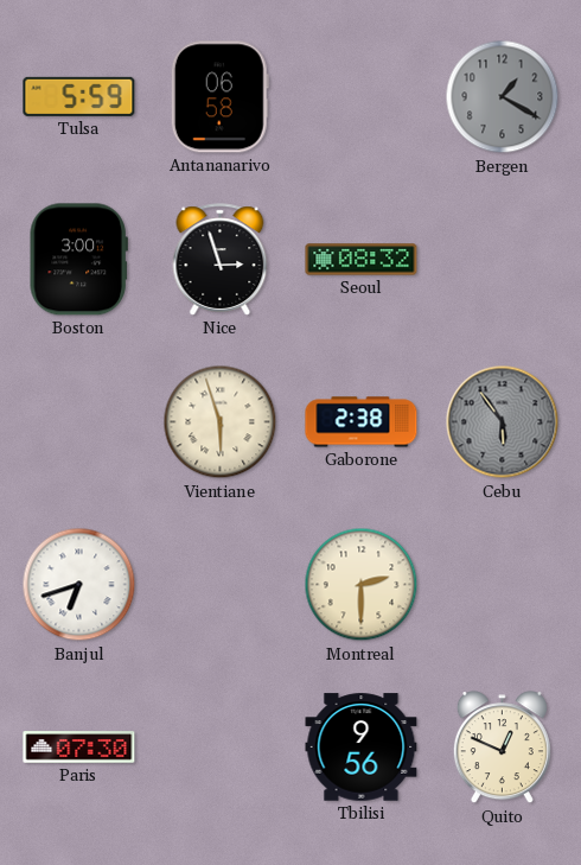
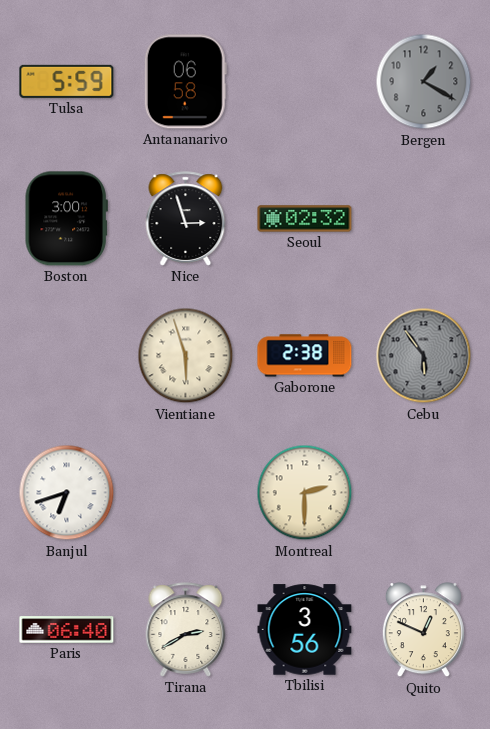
Seoul: 08:32 -> 02:32
Paris: 07:30 -> 06:40
Tirana: none -> 2:40
Tbilisi: 9:56 -> 3:56
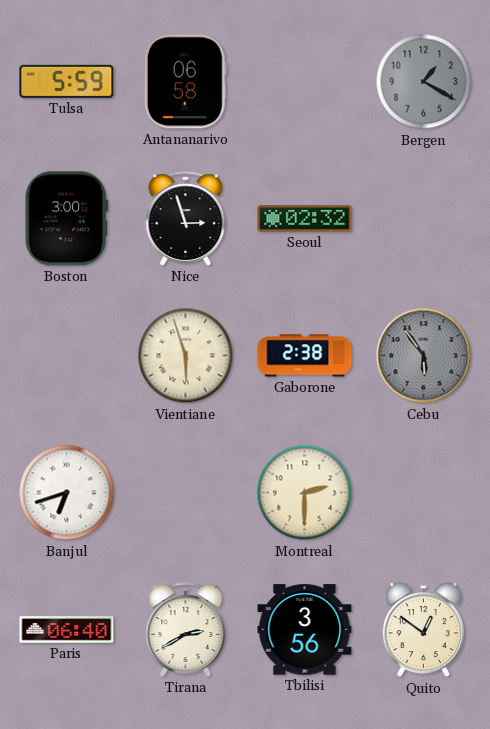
Quito: 12:49 -> 12:51
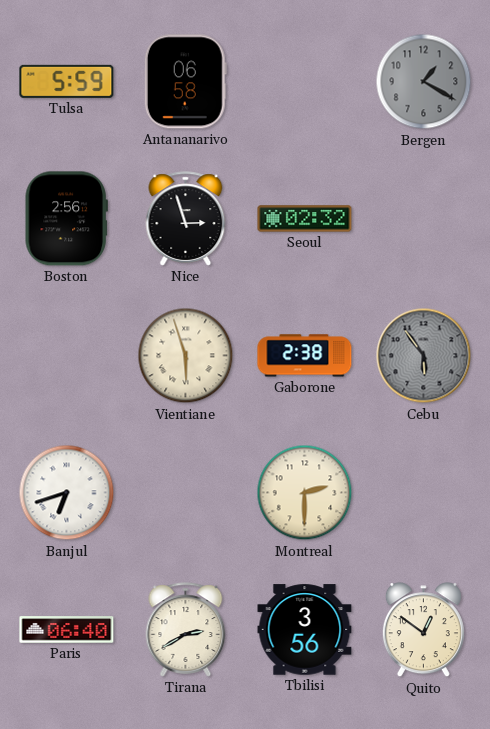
Boston: 3:00 -> 2:56
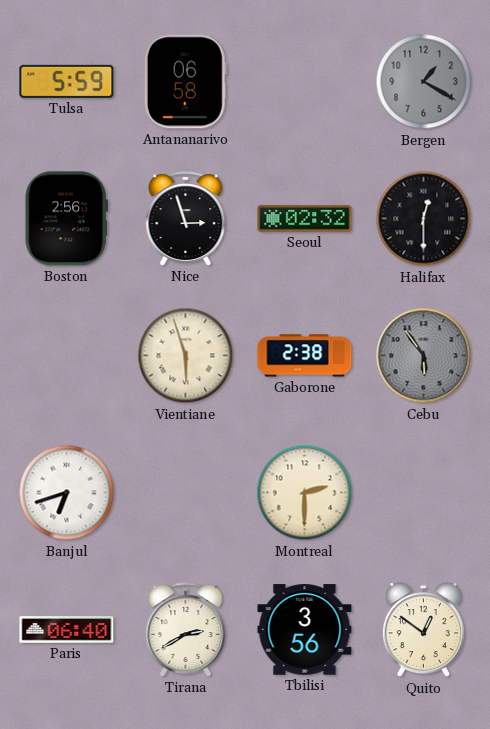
Halifax: none -> 12:30
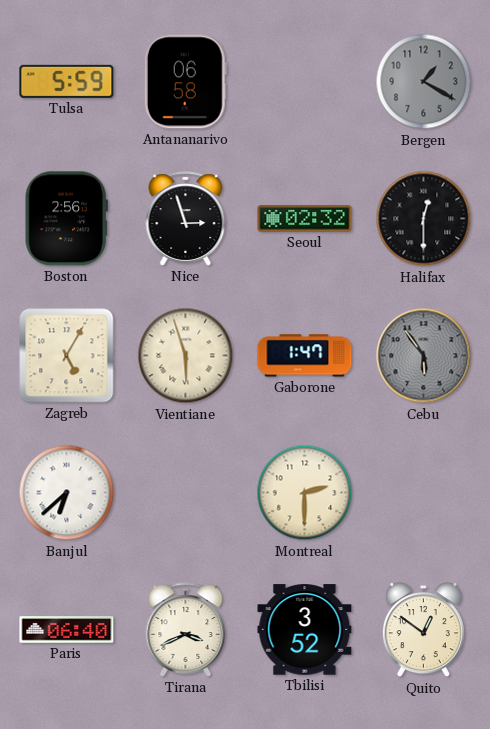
Zagreb: none -> 5:05
Gaborone: 2:38 -> 1:47
Banjul: 6:42 -> 6:38
Tirana: 2:40 -> 3:41
Tbilisi: 3:56 -> 3:52
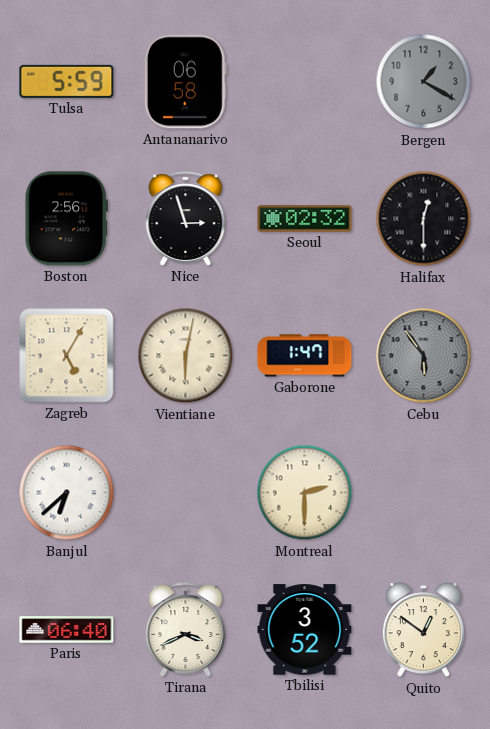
Vientiane: 5:57 -> 6:02
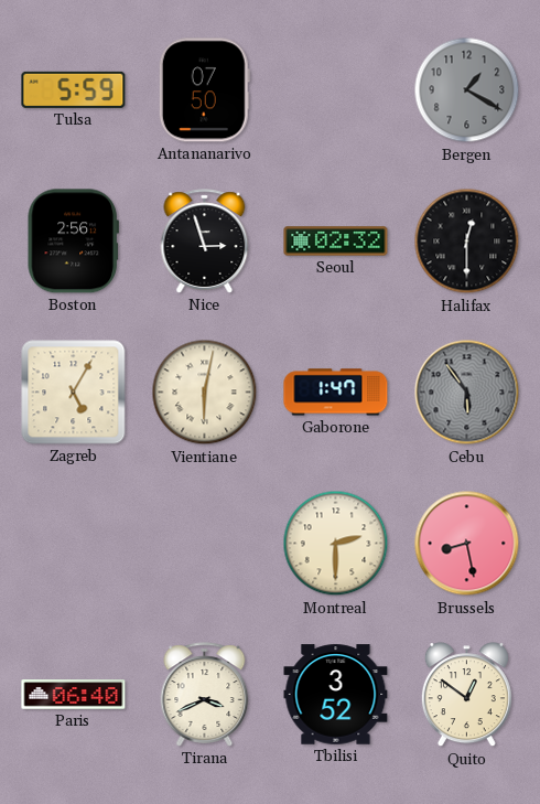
Antananarivo: 06:58 -> 07:50
Banjul: 6:38 -> none
Brussels: none -> 8:28
